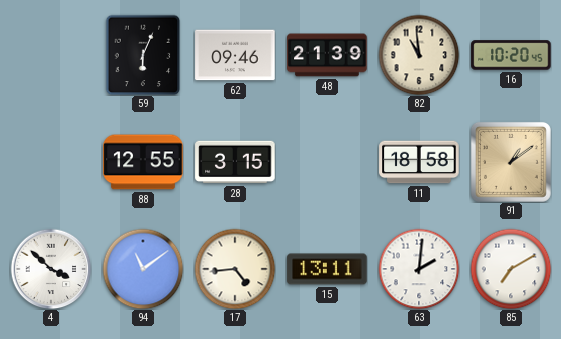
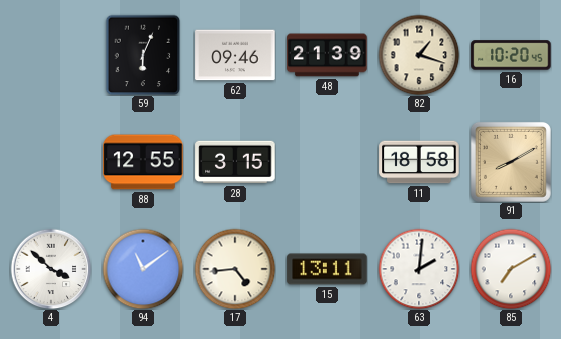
82: 10:59 -> 1:18
91: 1:09 -> 8:10
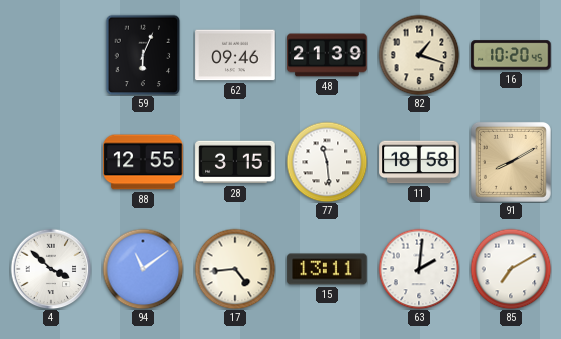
77: none -> 11:29
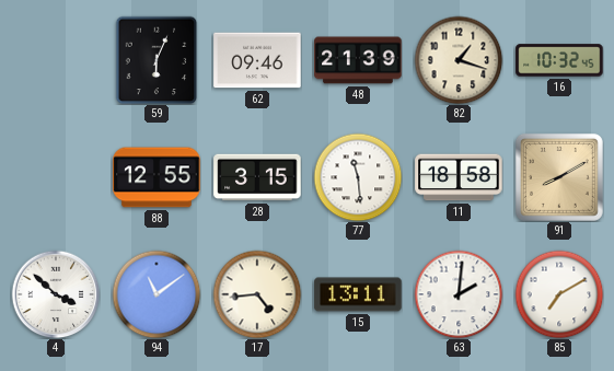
16: 10:20 -> 10:32
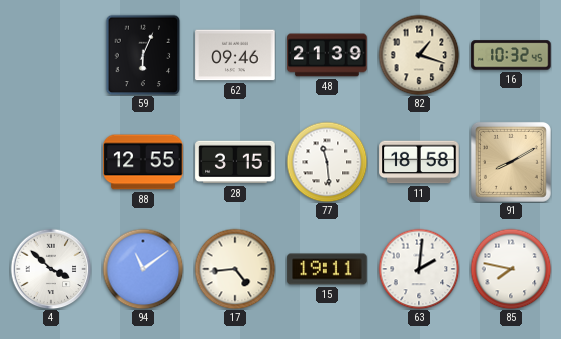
15: 13:11 -> 19:11
85: 7:10 -> 7:47
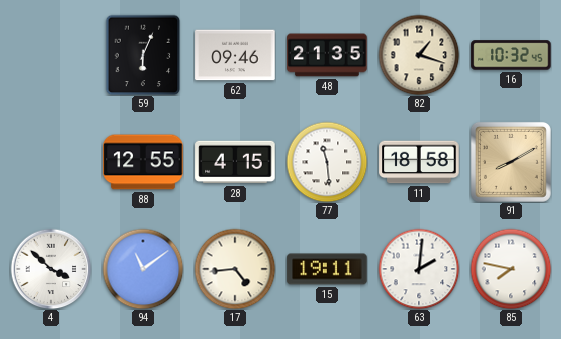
48: 21:39 -> 21:35
28: 3:15 -> 4:15
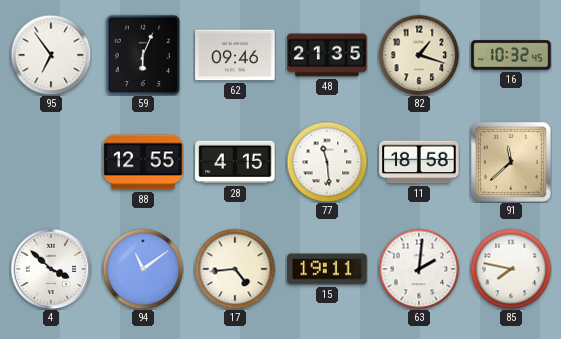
95: none -> 6:54
91: 8:10 -> 11:38
